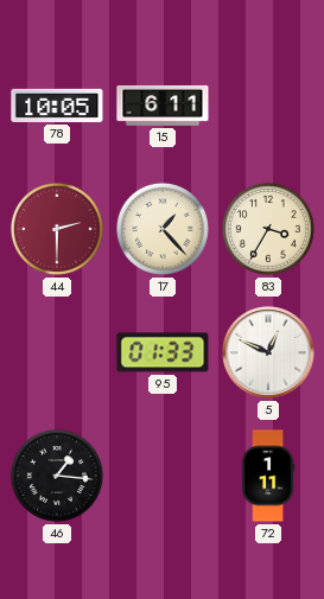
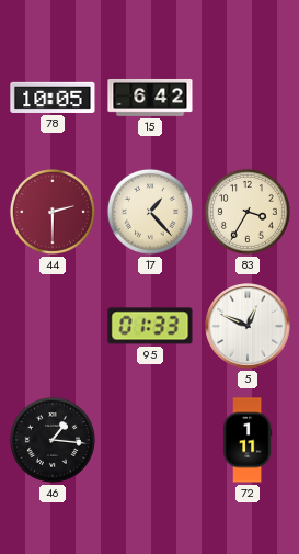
15: 6:11 -> 6:42
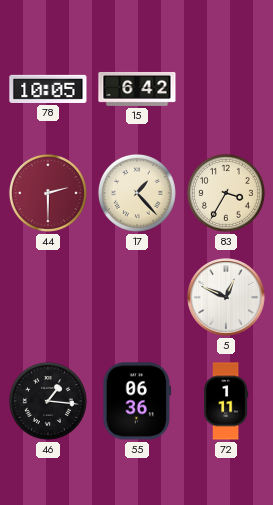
95: 01:33 -> none
55: none -> 06:36
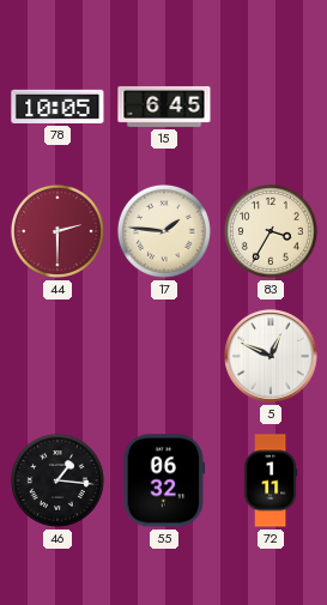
15: 6:42 -> 6:45
17: 1:23 -> 1:46
55: 06:36 -> 06:32
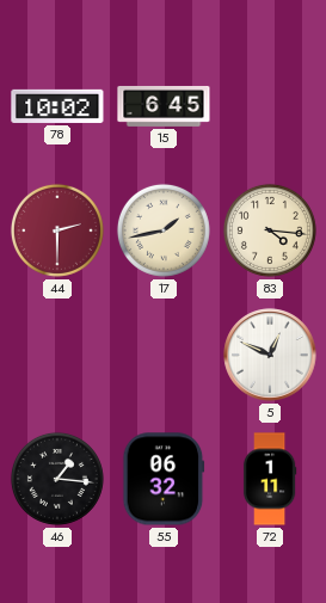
78: 10:05 -> 10:02
17: 1:46 -> 1:43
83: 3:35 -> 4:16
